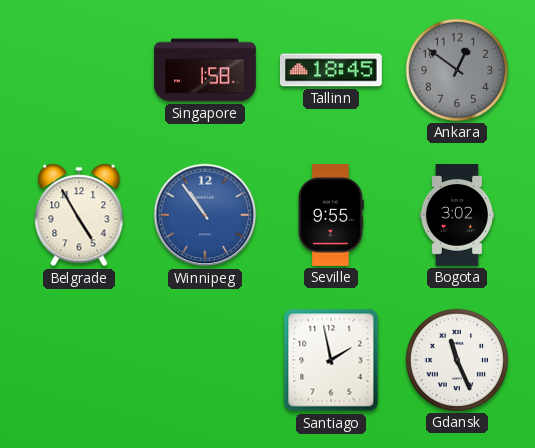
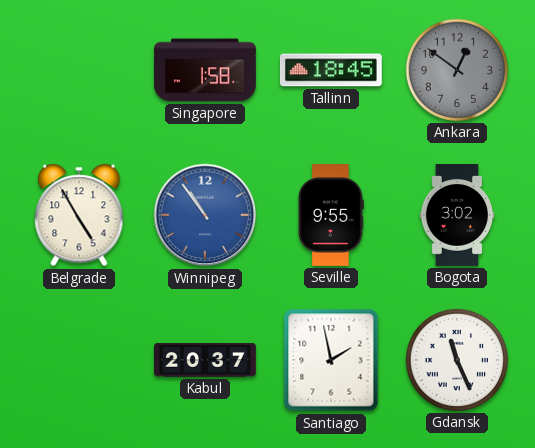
Kabul: none -> 20:37
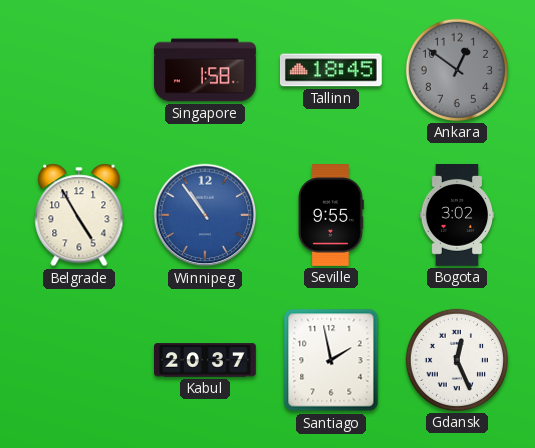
Gdansk: 11:26 -> 12:26
